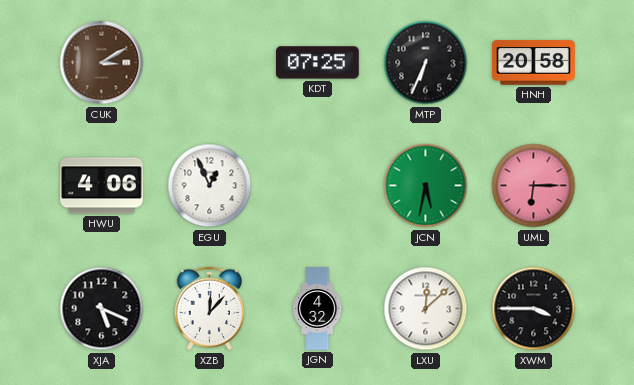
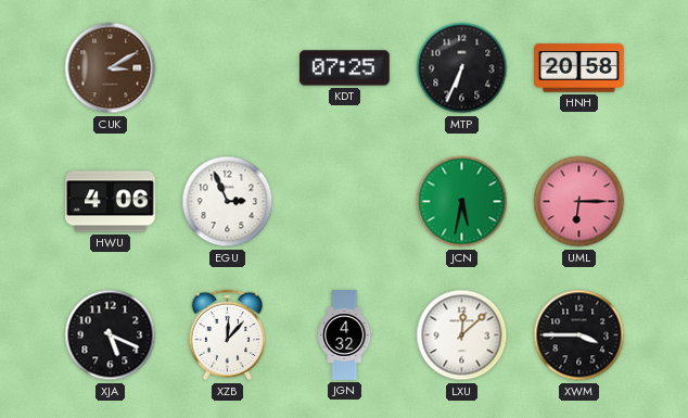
EGU: 12:56 -> 2:56
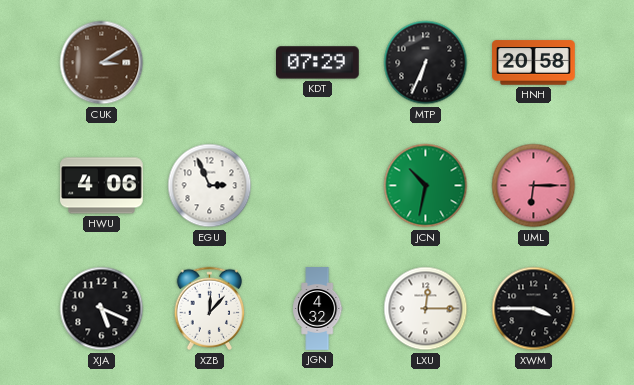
KDT: 07:25 -> 07:29
JCN: 5:32 -> 10:32
LXU: 12:08 -> 12:15
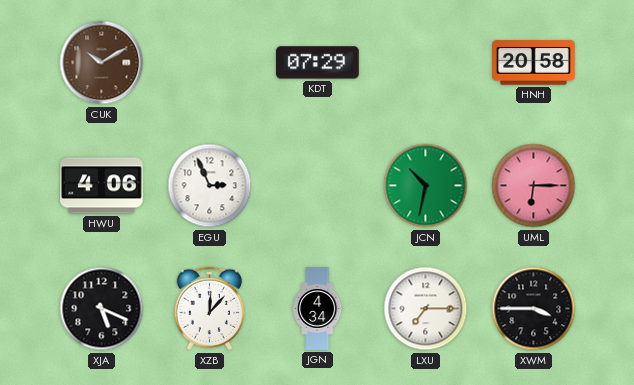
CUK: 3:10 -> 10:10
MTP: 6:34 -> none
JGN: 4:32 -> 4:34
LXU: 12:15 -> 7:15
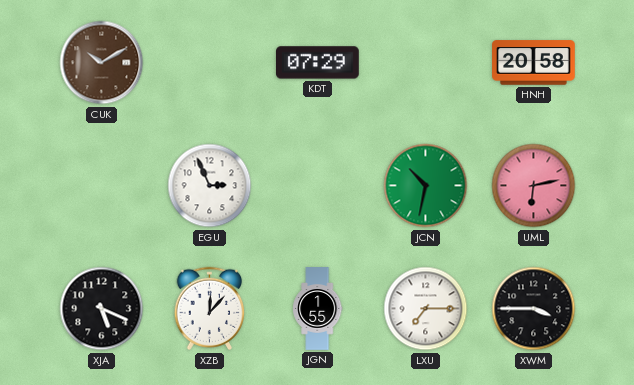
HWU: 4:06 -> none
UML: 6:15 -> 6:13
JGN: 4:34 -> 1:55
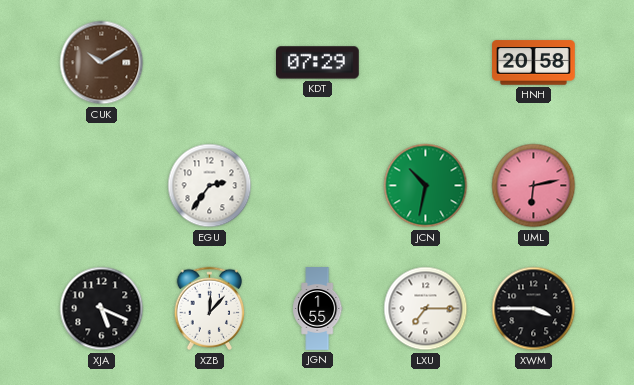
EGU: 2:56 -> 2:36
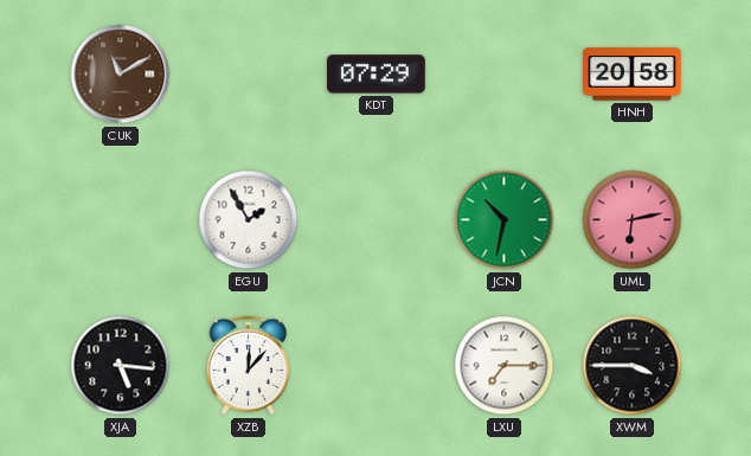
CUK: 10:10 -> 11:10
EGU: 2:36 -> 1:55
XJA: 5:19 -> 5:16
JGN: 1:55 -> none
